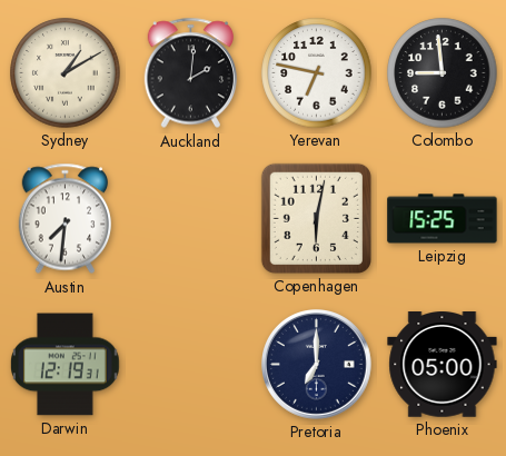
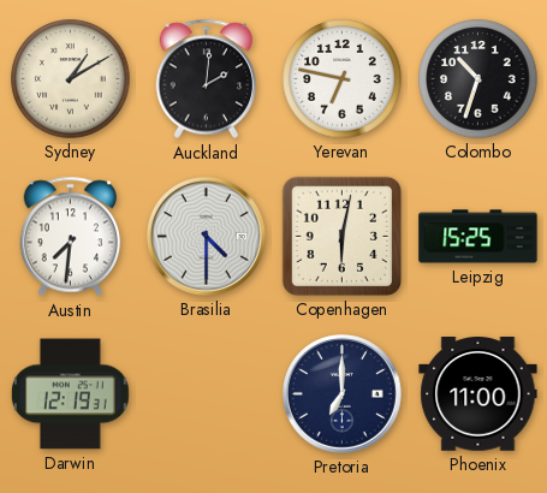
Colombo: 8:59 -> 10:33
Brasilia: none -> 4:30
Phoenix: 05:00 -> 11:00
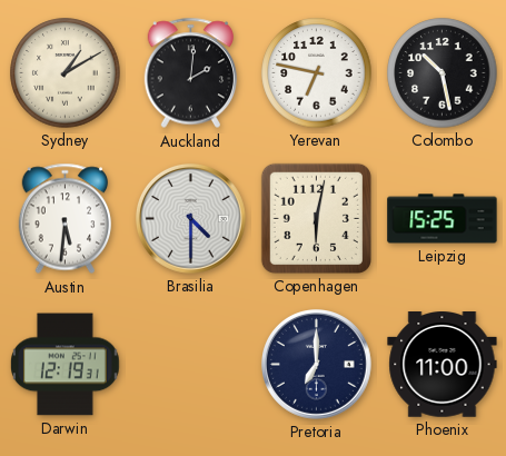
Colombo: 10:33 -> 10:28
Austin: 7:31 -> 5:31
